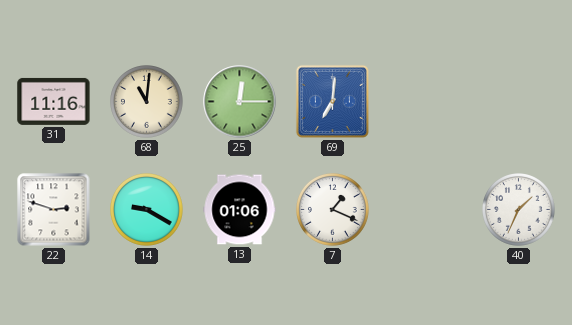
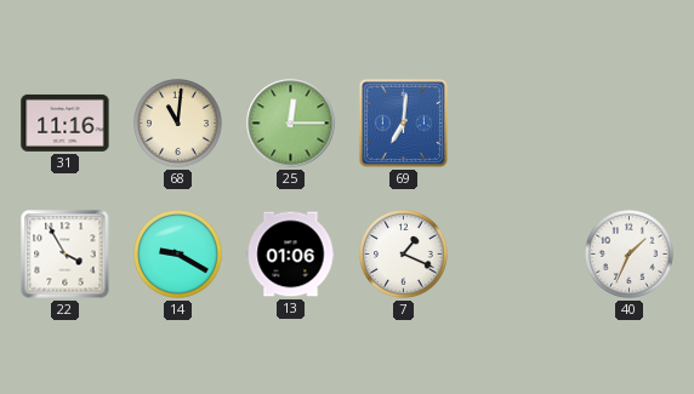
22: 2:48 -> 3:55
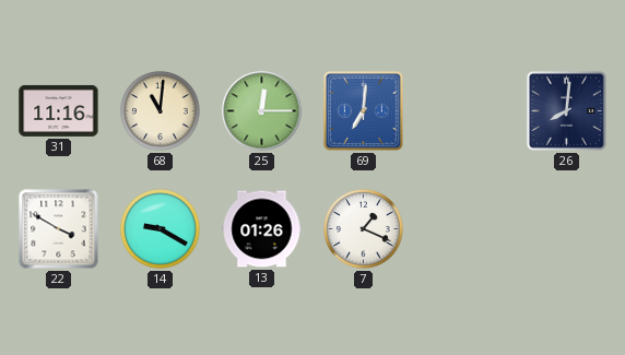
26: none -> 8:01
22: 3:55 -> 3:50
13: 01:06 -> 01:26
40: 1:34 -> none
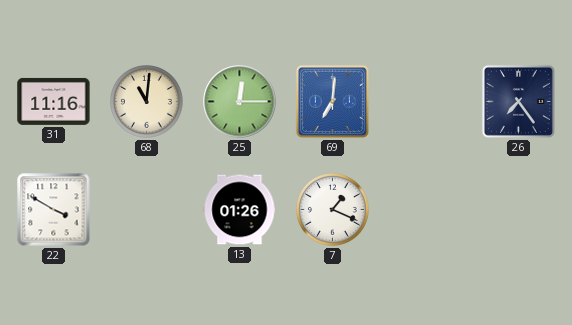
26: 8:01 -> 7:24
14: 9:20 -> none
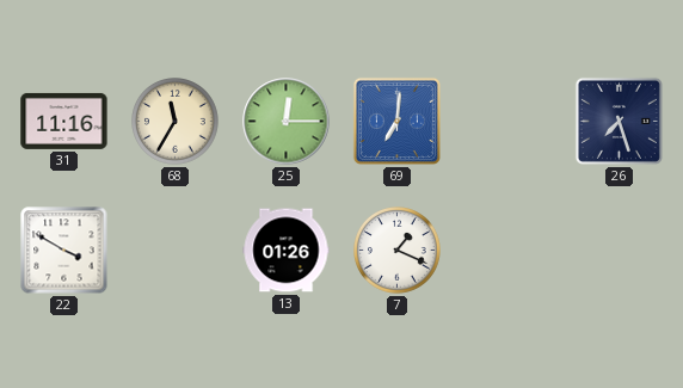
68: 11:01 -> 11:35
26: 7:24 -> 7:27
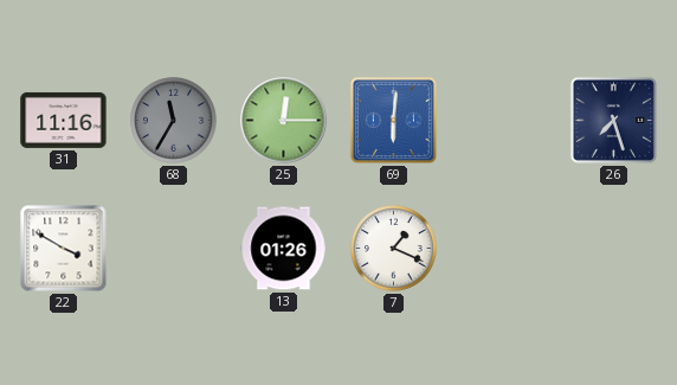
68 dial: cream -> grey
69: 7:01 -> 6:01
